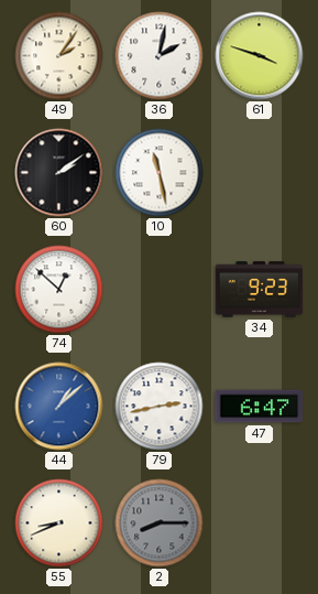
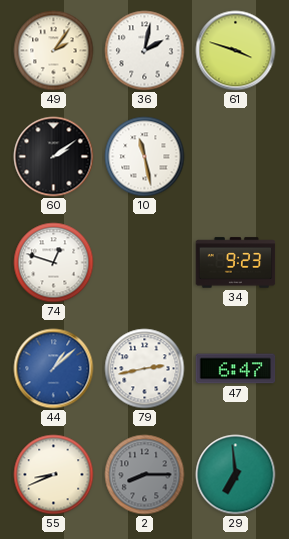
74: 12:52 -> 12:48
29: none -> 6:59
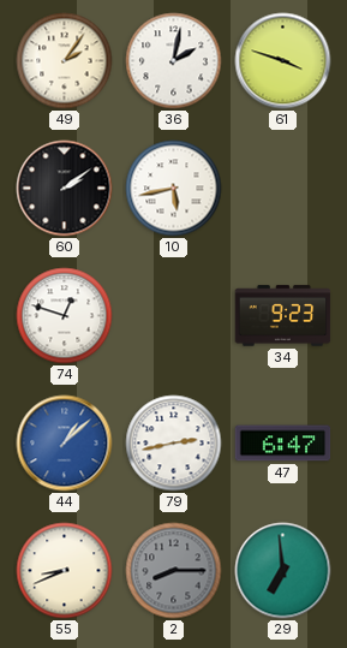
10: 11:28 -> 5:43
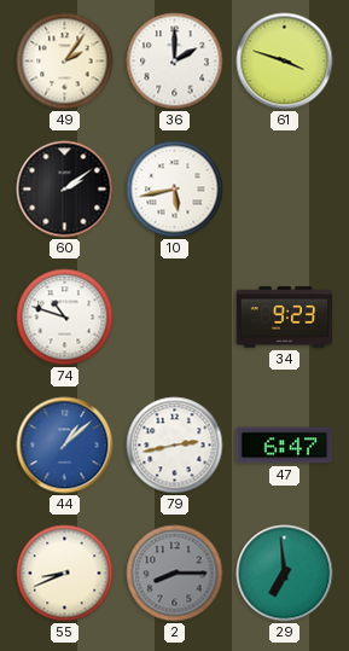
36: 2:02 -> 2:00
74: 12:48 -> 10:48
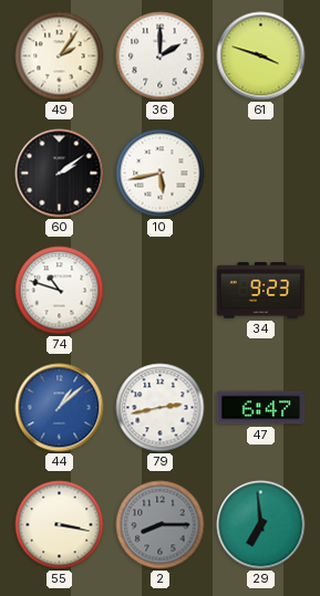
55: 8:41 -> 3:17
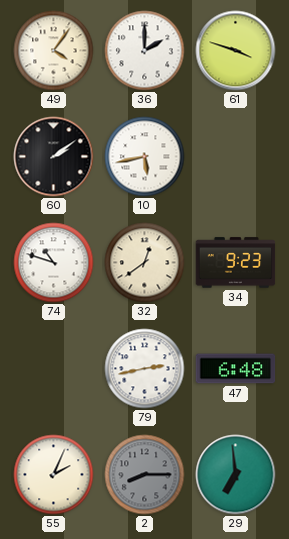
49: 2:06 -> 4:06
32: none -> 12:39
44: 1:08 -> none
47: 6:47 -> 6:48
55: 3:17 -> 2:04
